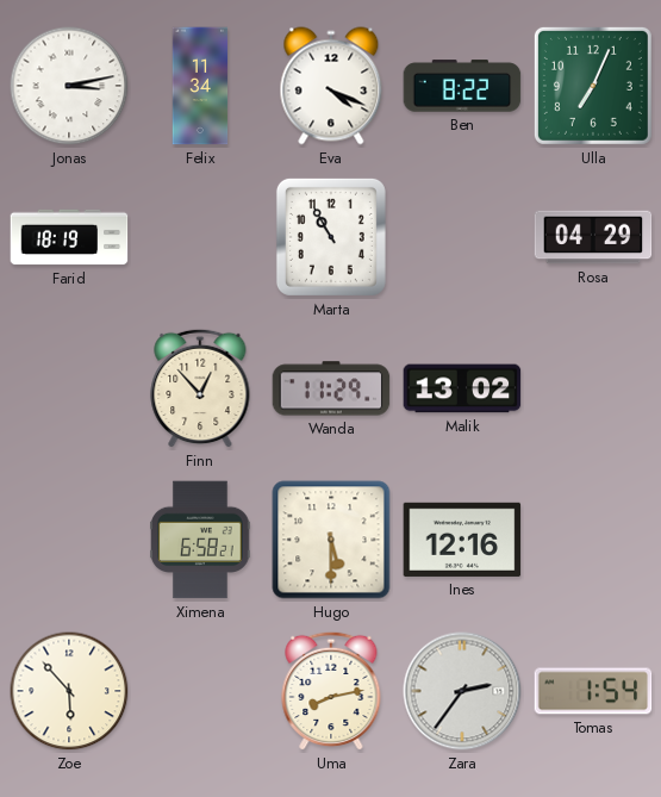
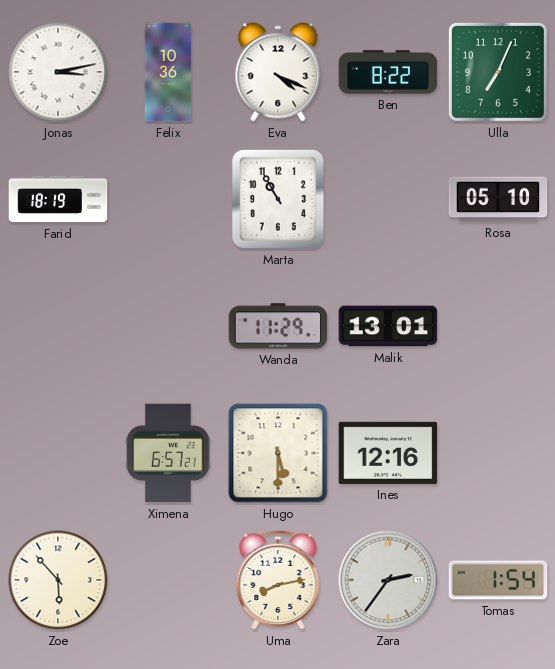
Felix: 11:34 -> 10:36
Rosa: 04:29 -> 05:10
Finn: 12:53 -> none
Malik: 13:02 -> 13:01
Ximena: 6:58 -> 6:57
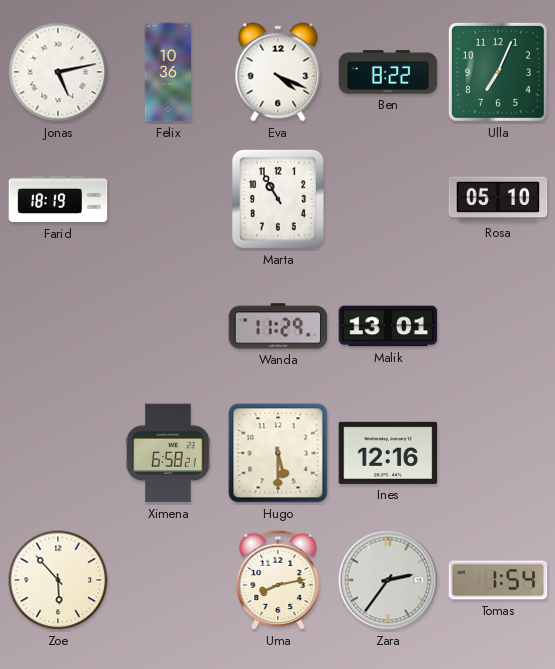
Jonas: 3:13 -> 5:13
Ximena: 6:57 -> 6:58
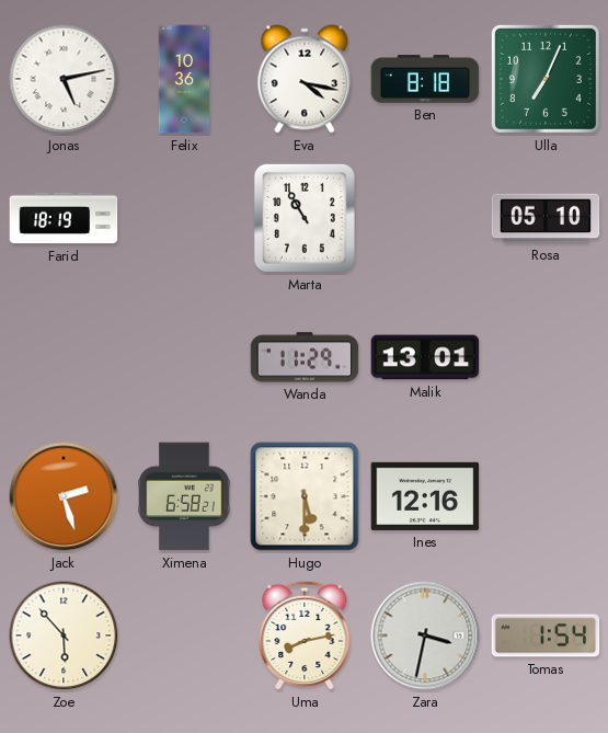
Eva: 4:19 -> 4:17
Ben: 8:22 -> 8:18
Jack: none -> 2:27
Zara: 2:36 -> 3:32
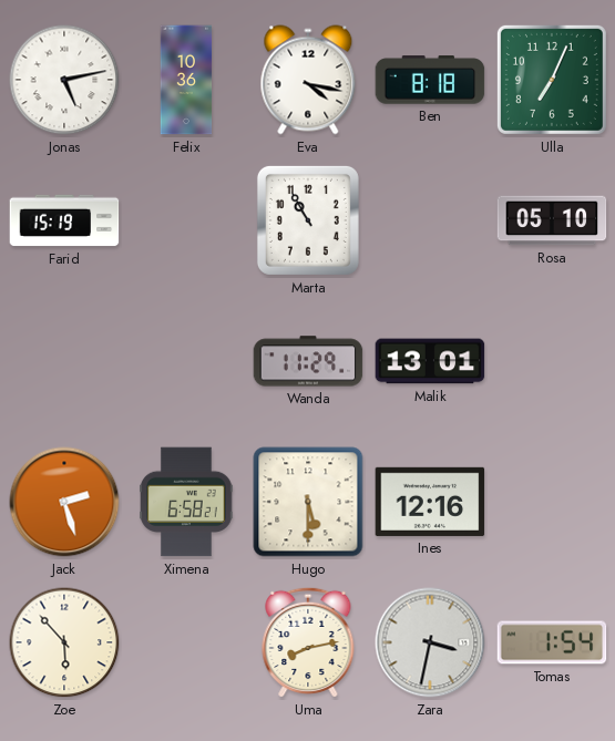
Farid: 18:19 -> 15:19
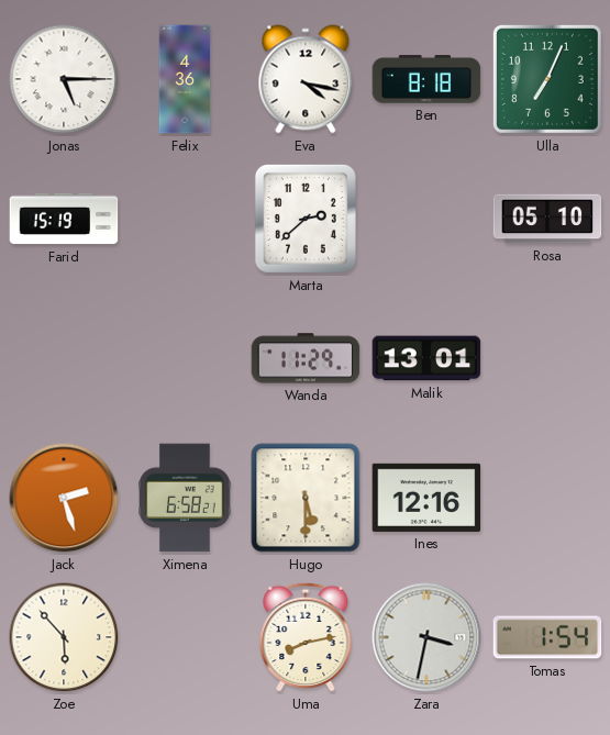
Jonas: 5:13 -> 5:15
Felix: 10:36 -> 4:36
Marta: 10:55 -> 2:38
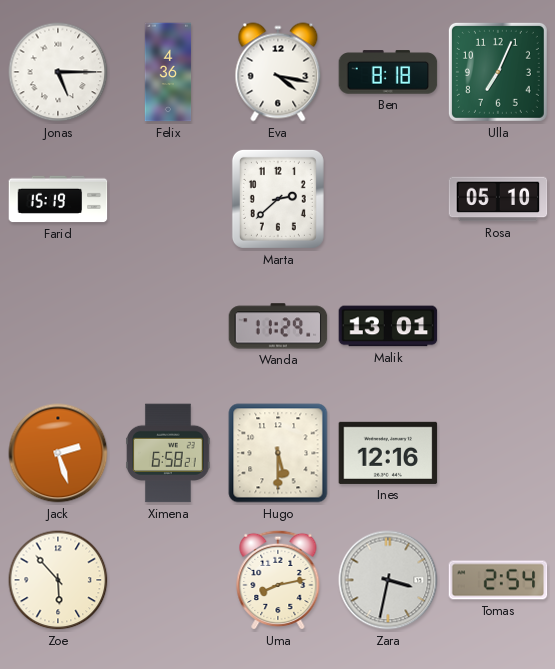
Tomas: 1:54 -> 2:54
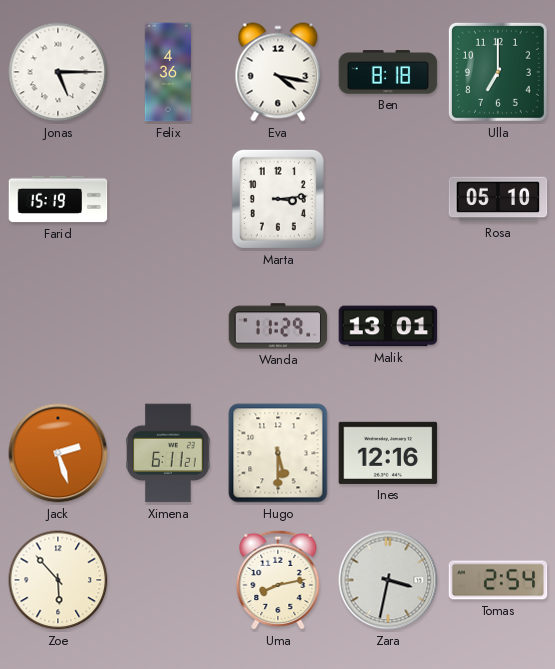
Ulla: 7:04 -> 7:00
Marta: 2:38 -> 3:14
Ximena: 6:58 -> 6:11
